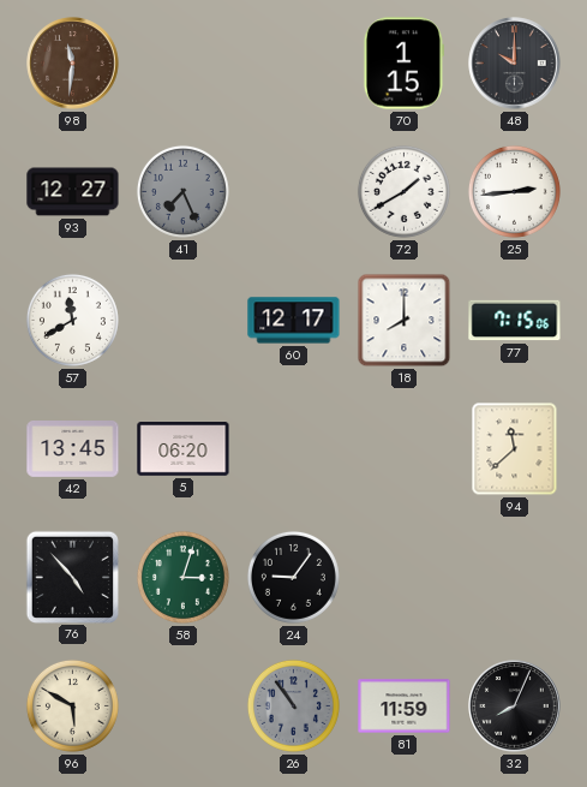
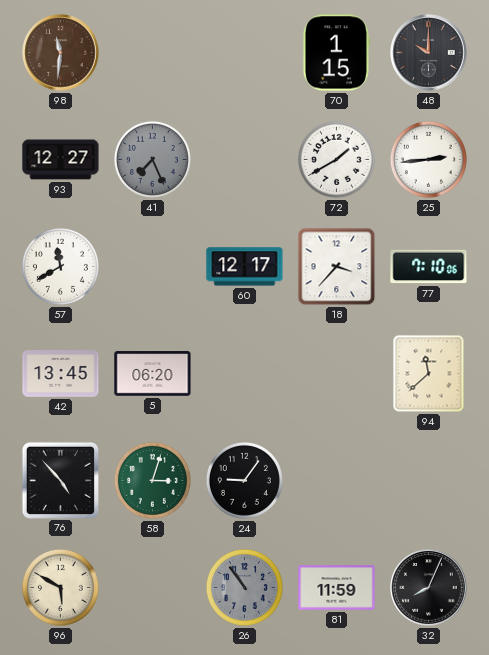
18: 8:00 -> 3:37
77: 7:15 -> 7:10
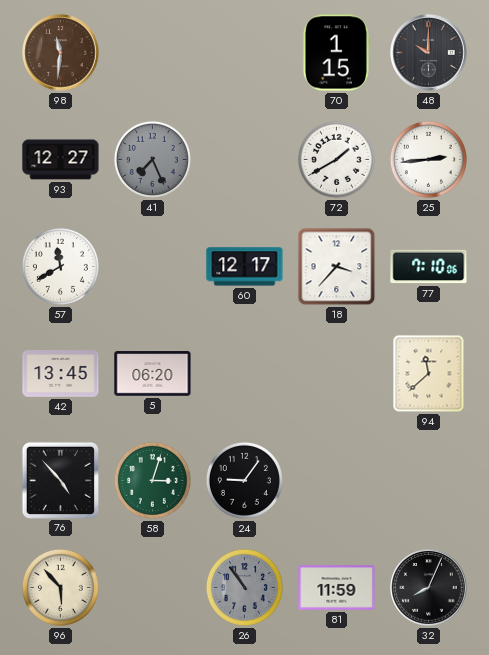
96: 5:50 -> 5:53
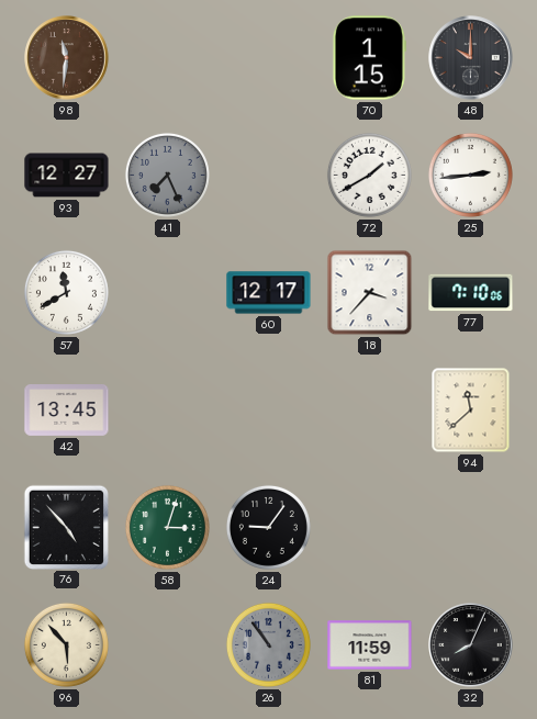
5: 06:20 -> none
